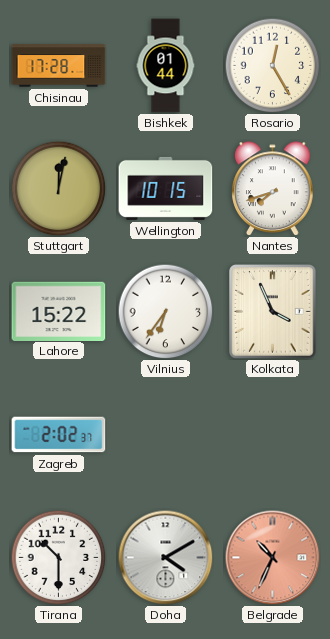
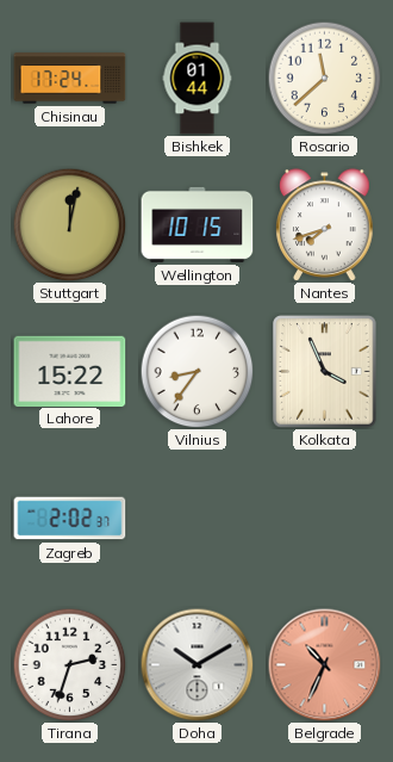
Chisinau: 17:28 -> 17:24
Rosario: 12:25 -> 11:38
Vilnius: 6:36 -> 8:36
Tirana: 10:30 -> 2:33
Doha: 4:10 -> 10:10
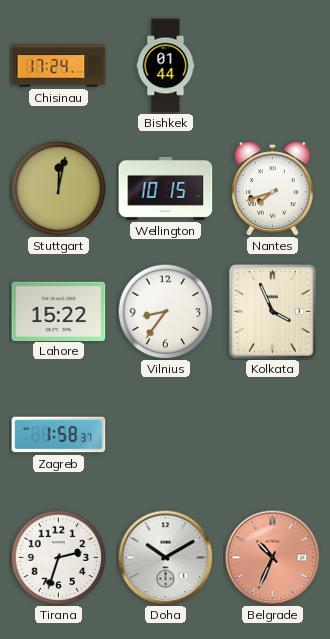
Rosario: 11:38 -> none
Zagreb: 2:02 -> 1:58
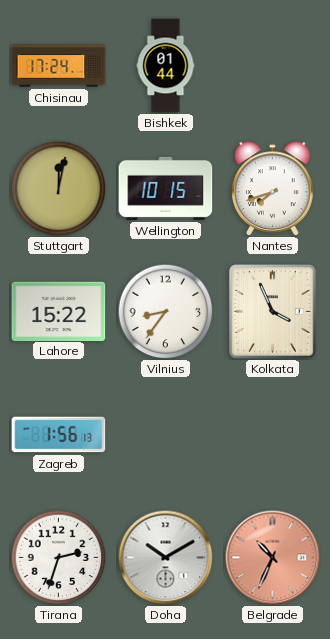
Zagreb: 1:58 -> 1:56
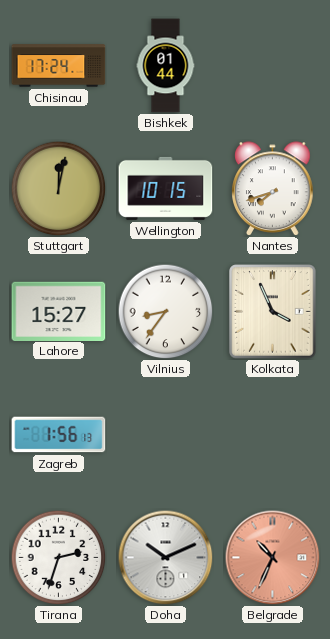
Lahore: 15:22 -> 15:27
Doha: 10:10 -> 10:11
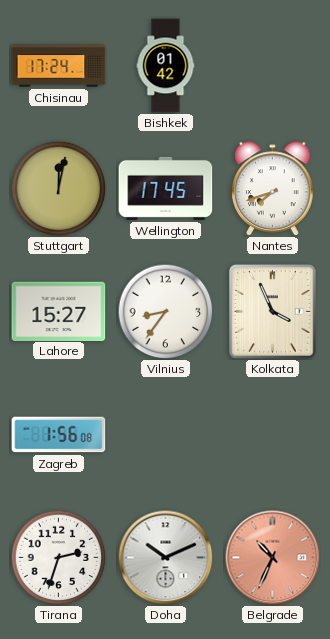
Bishkek: 01:44 -> 01:42
Wellington: 10:15 -> 17:45
Zagreb: 1:56:13 -> 1:56:08
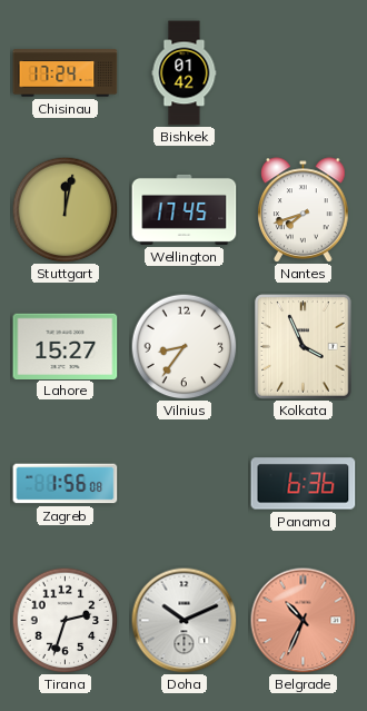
Panama: none -> 6:36
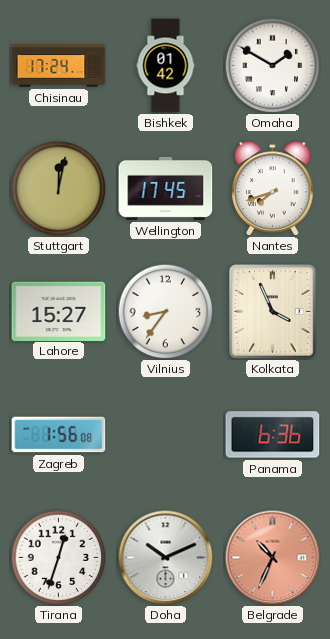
Omaha: none -> 1:50
Tirana: 2:33 -> 12:33
